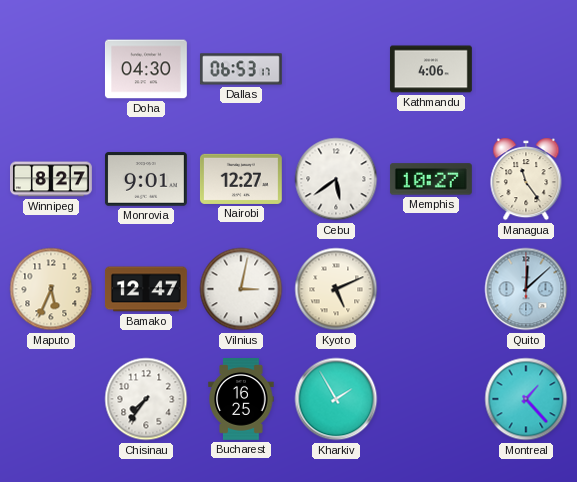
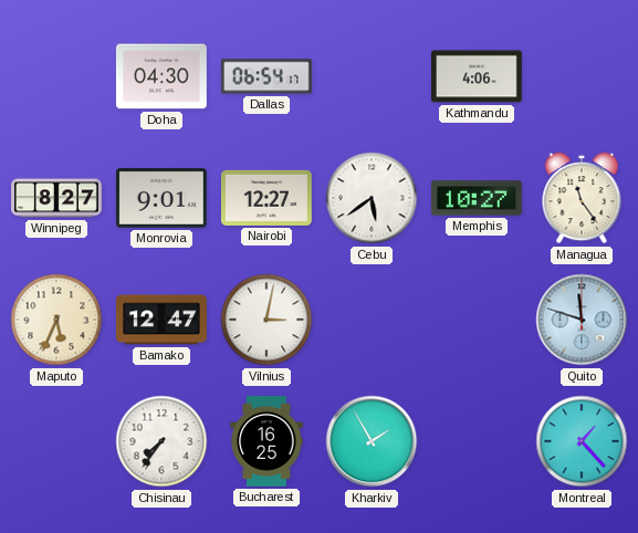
Dallas: 06:53 -> 06:54
Kyoto: 5:11 -> none
Quito: 12:08 -> 11:48
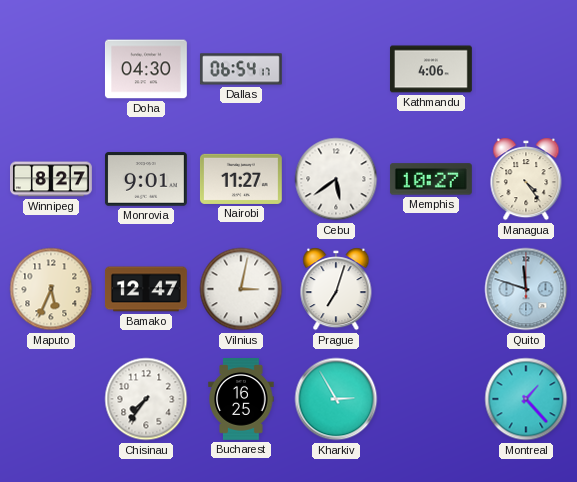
Nairobi: 12:27 -> 11:27
Managua: 11:24 -> 4:24
Prague: none -> 7:03
Kharkiv: 1:55 -> 2:55
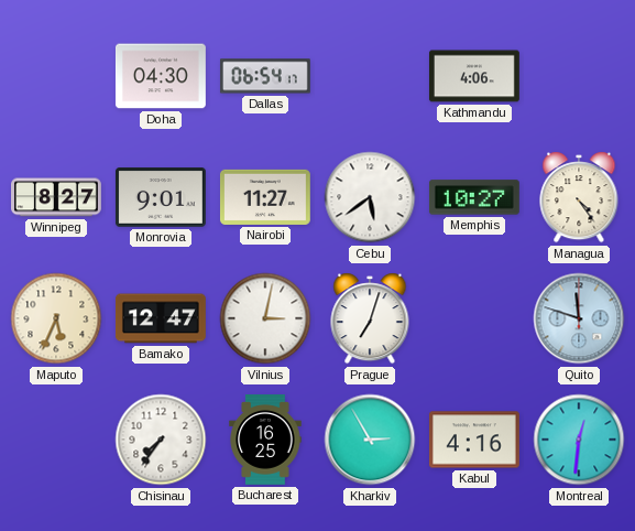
Kabul: none -> 4:16
Montreal: 1:23 -> 12:31
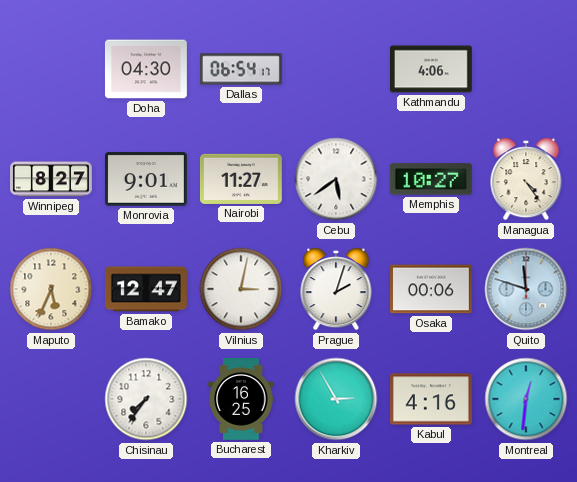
Prague: 7:03 -> 2:03
Osaka: none -> 00:06
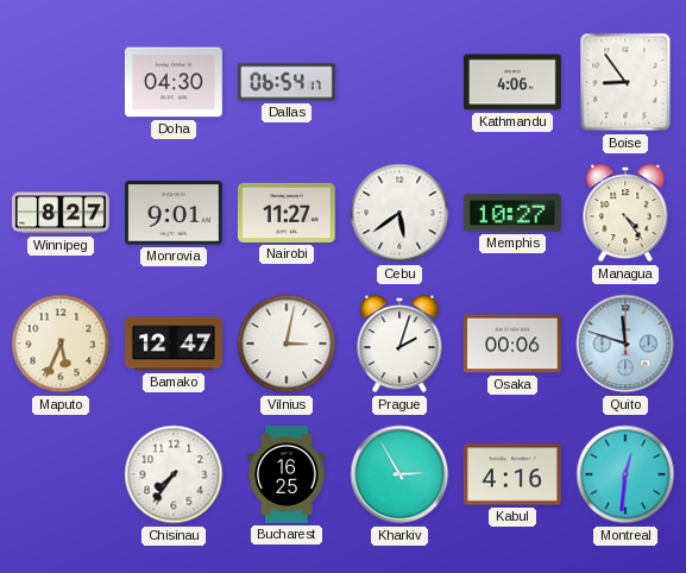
Boise: none -> 8:54
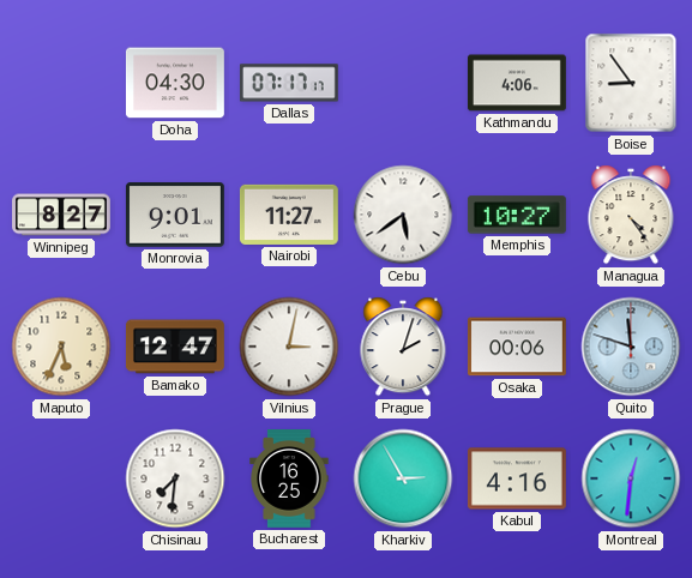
Dallas: 06:54 -> 07:17
Chisinau: 7:36 -> 7:31
